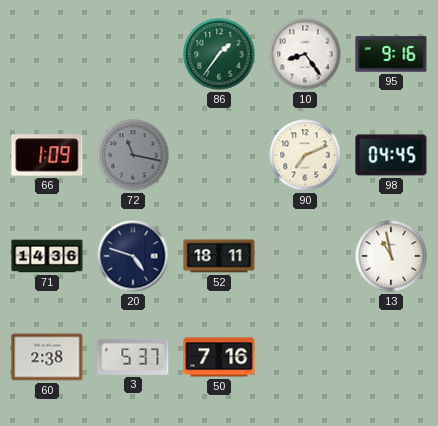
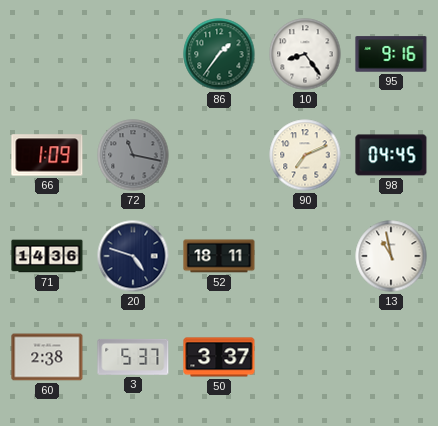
50: 7:16 -> 3:37
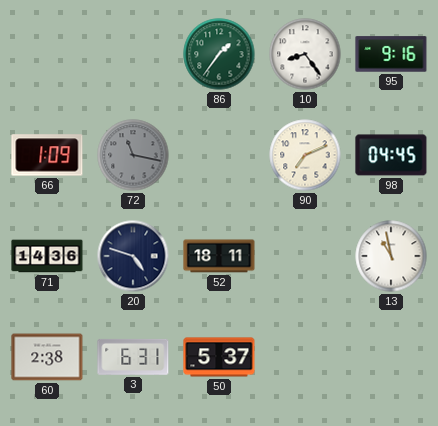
3: 5:37 -> 6:31
50: 3:37 -> 5:37
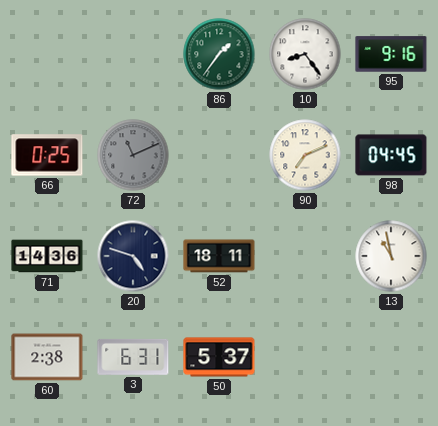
66: 1:09 -> 0:25
72: 11:17 -> 11:11
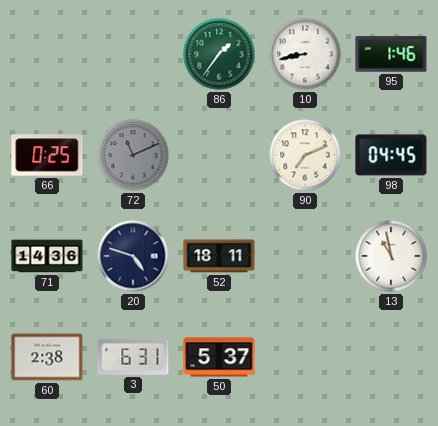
10: 8:24 -> 8:43
95: 9:16 -> 1:46
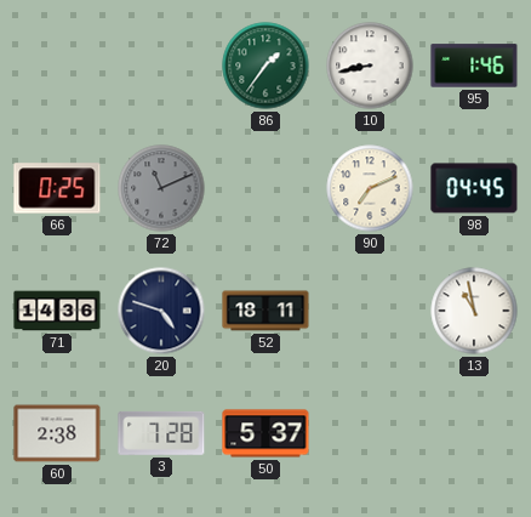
3: 6:31 -> 7:28
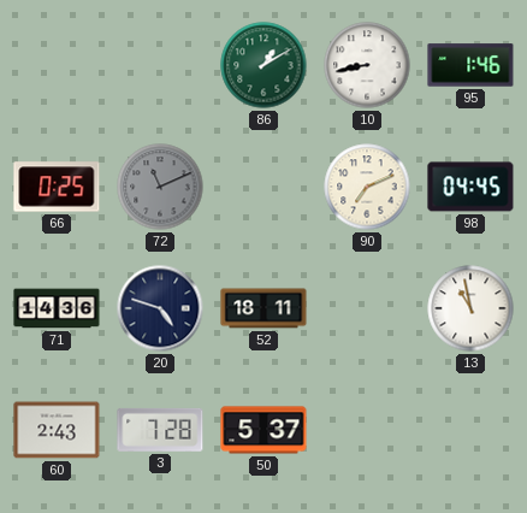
86: 1:36 -> 1:10
60: 2:38 -> 2:43
